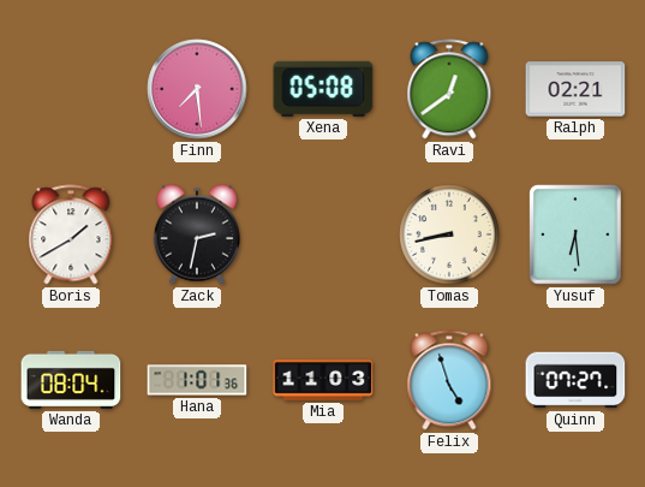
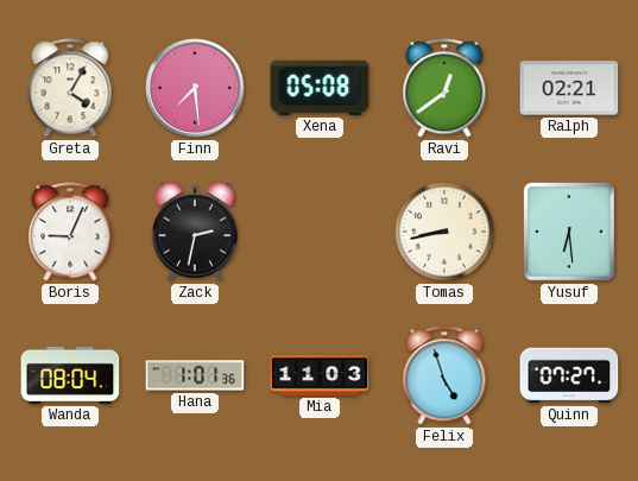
Greta: none -> 4:05
Boris: 1:40 -> 9:04
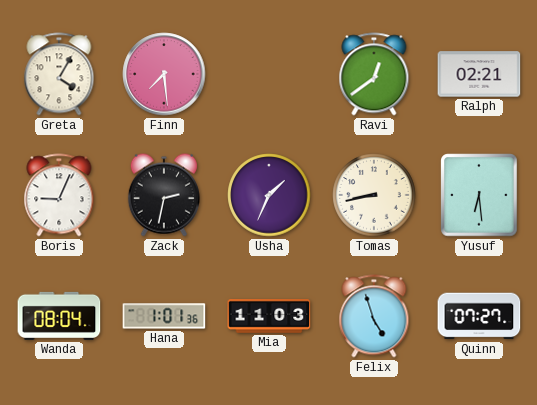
Xena: 05:08 -> none
Usha: none -> 1:34
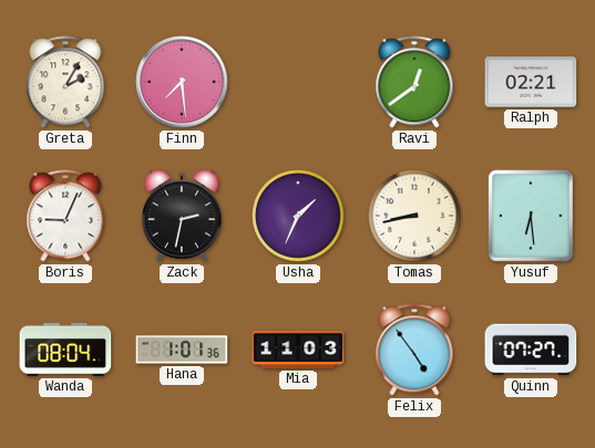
Greta: 4:05 -> 2:05
Felix: 4:57 -> 4:54
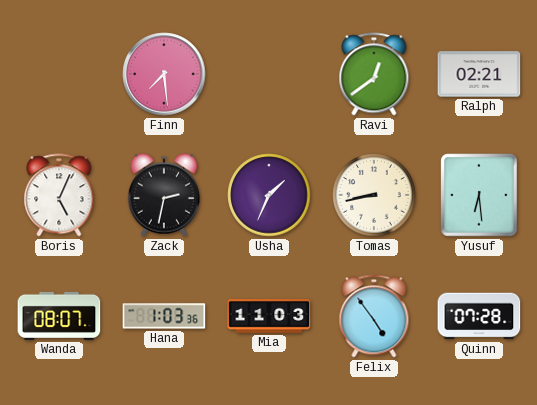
Greta: 2:05 -> none
Boris: 9:04 -> 5:04
Wanda: 08:04 -> 08:07
Hana: 1:01 -> 1:03
Quinn: 07:27 -> 07:28
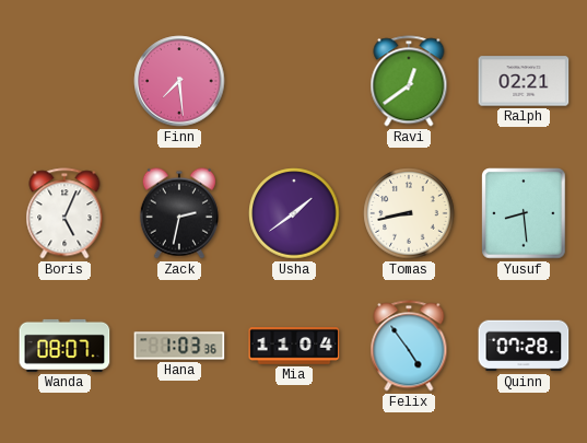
Usha: 1:34 -> 1:39
Yusuf: 6:29 -> 8:29
Mia: 11:03 -> 11:04
